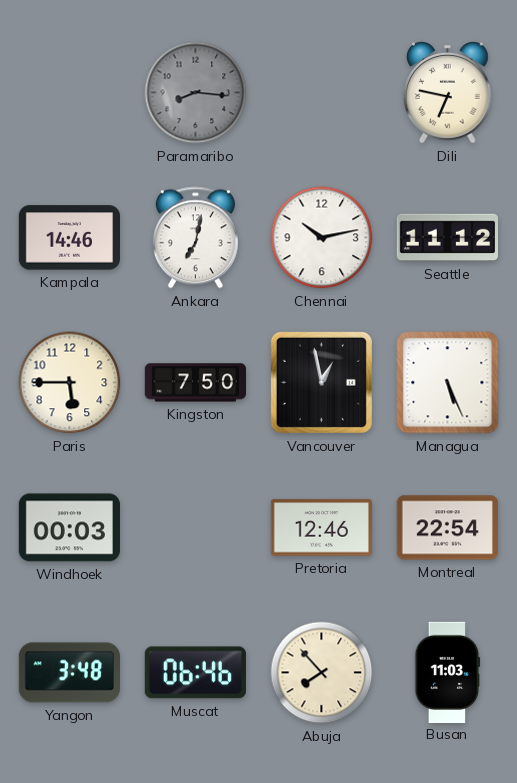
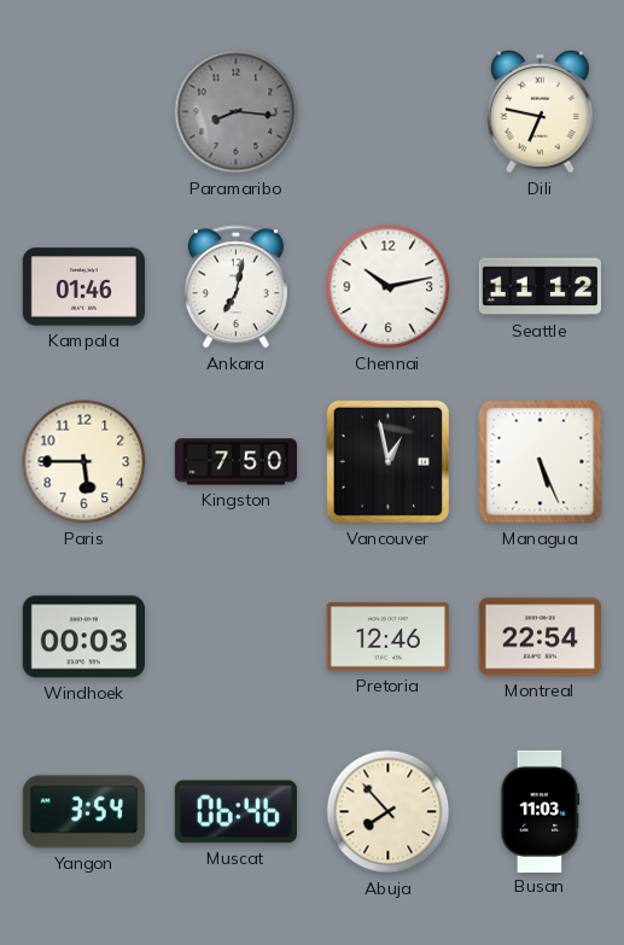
Kampala: 14:46 -> 01:46
Yangon: 3:48 -> 3:54
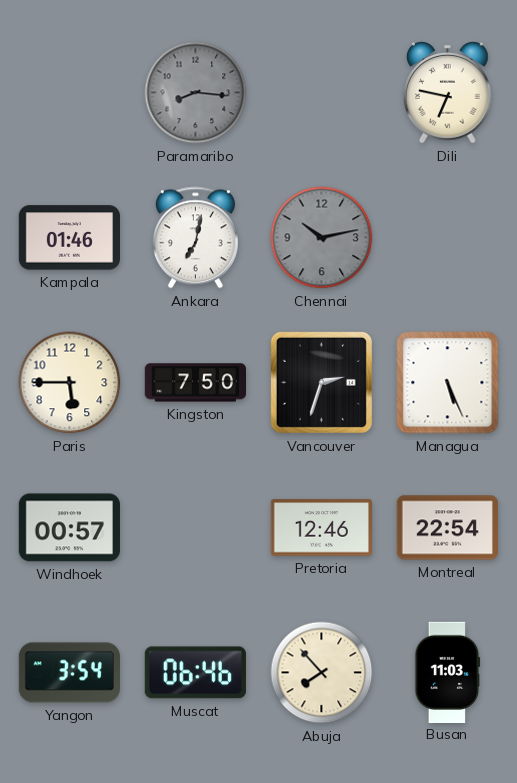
Chennai dial: white -> grey
Seattle: 11:12 -> none
Vancouver: 12:58 -> 2:33
Windhoek: 00:03 -> 00:57
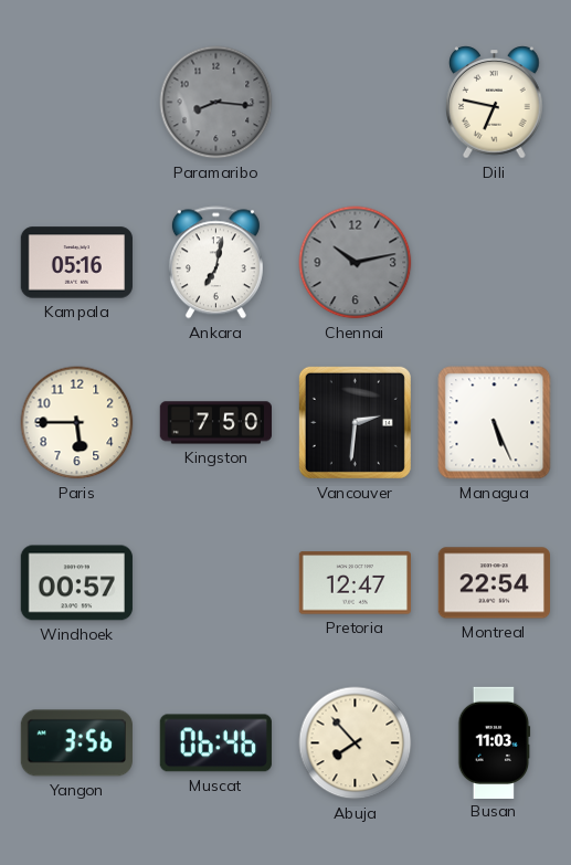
Kampala: 01:46 -> 05:16
Vancouver: 2:33 -> 2:31
Pretoria: 12:46 -> 12:47
Yangon: 3:54 -> 3:56
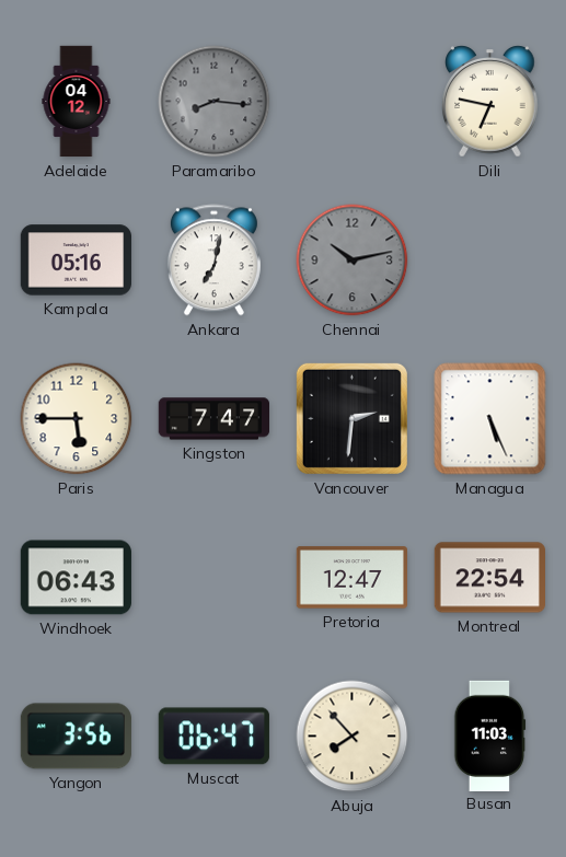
Adelaide: none -> 04:12
Kingston: 7:50 -> 7:47
Windhoek: 00:57 -> 06:43
Muscat: 06:46 -> 06:47
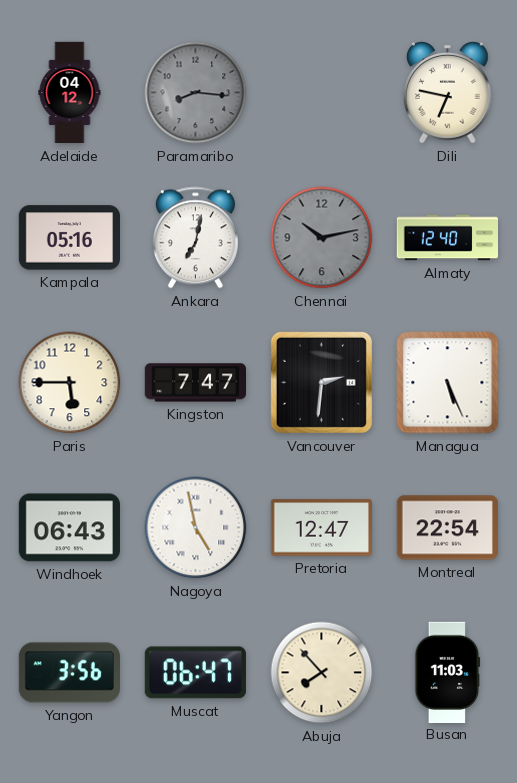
Almaty: none -> 12:40
Nagoya: none -> 4:58
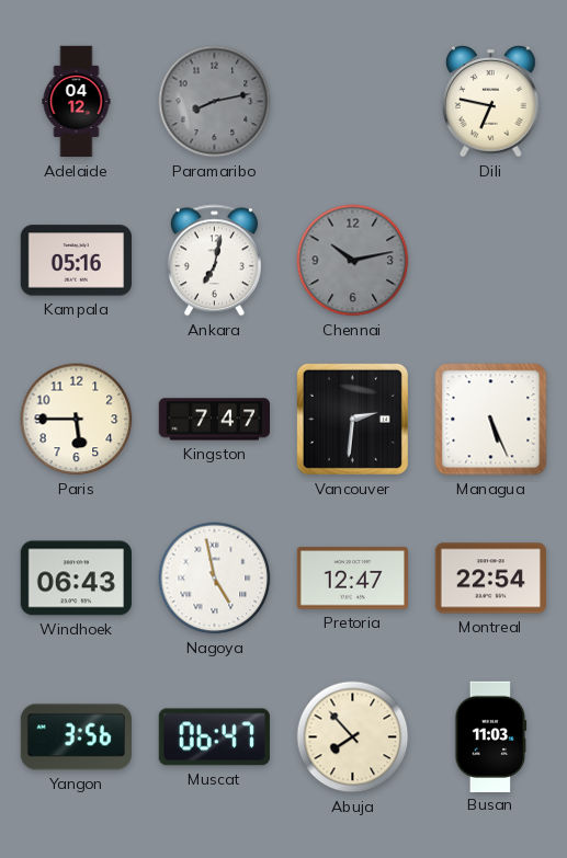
Paramaribo: 8:16 -> 8:13
Almaty: 12:40 -> none
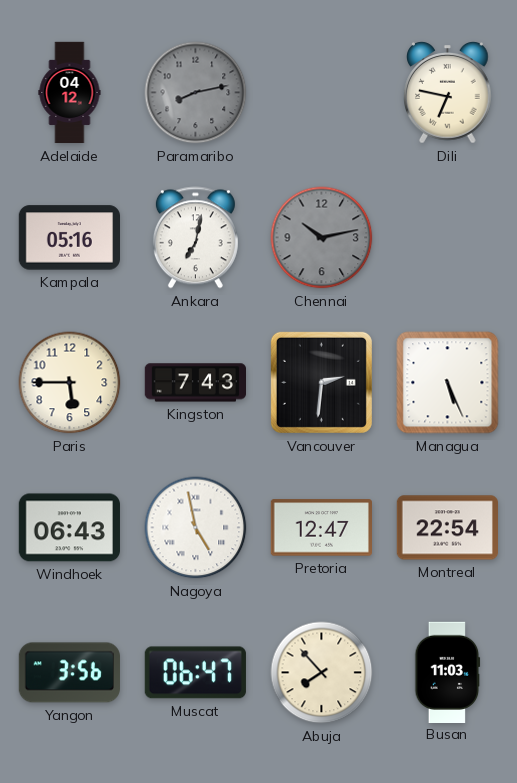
Kingston: 7:47 -> 7:43
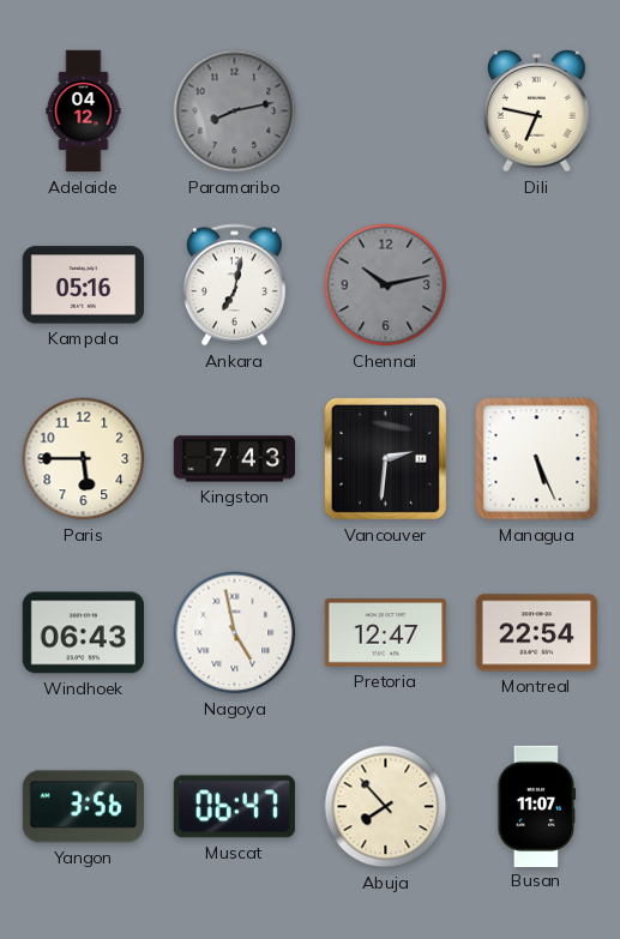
Busan: 11:03 -> 11:07
